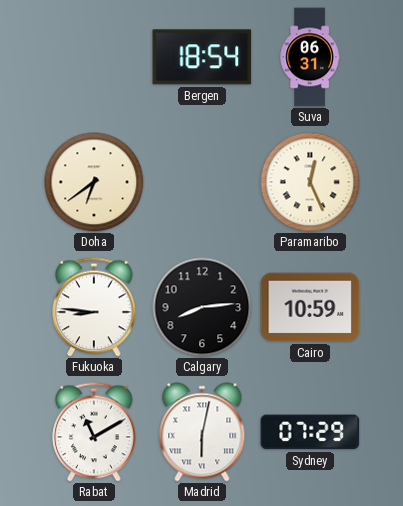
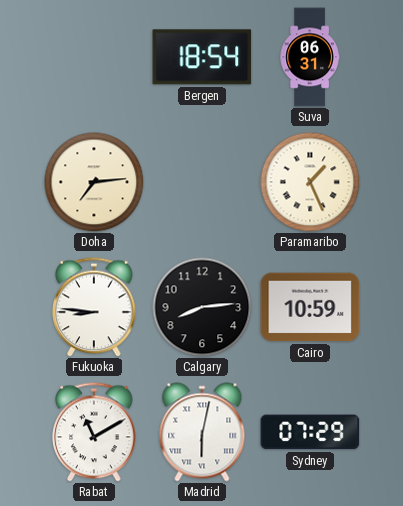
Doha: 6:39 -> 7:14
Paramaribo: 12:26 -> 1:26
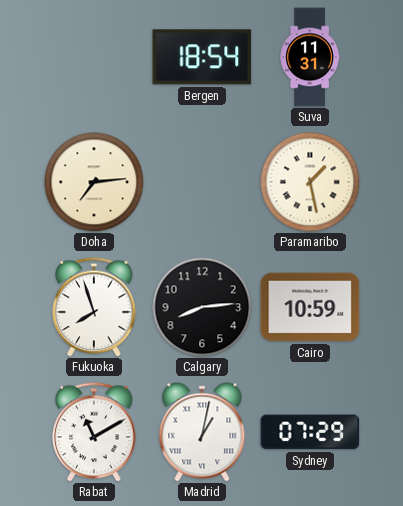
Suva: 06:31 -> 11:31
Paramaribo: 1:26 -> 1:28
Fukuoka: 8:46 -> 7:57
Madrid: 6:02 -> 1:02
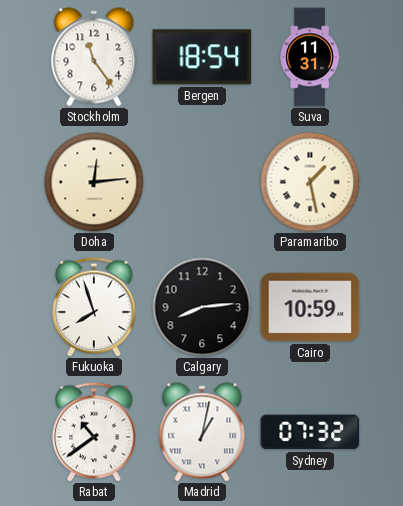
Stockholm: none -> 11:24
Doha: 7:14 -> 12:14
Rabat: 11:10 -> 10:39
Sydney: 07:29 -> 07:32
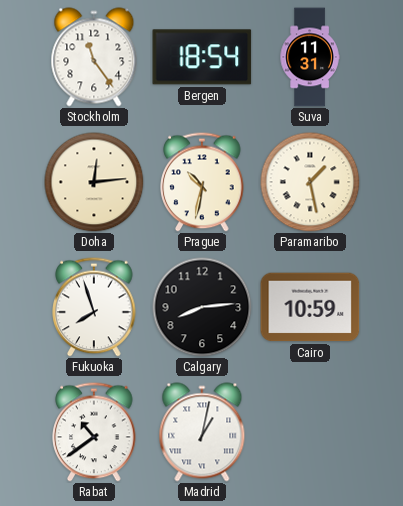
Prague: none -> 10:32
Sydney: 07:32 -> none
